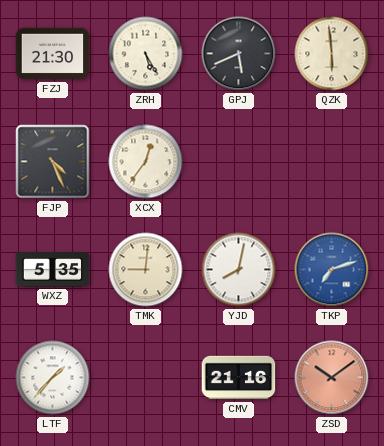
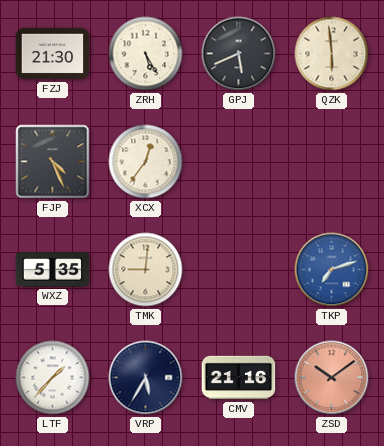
YJD: 8:02 -> none
VRP: none -> 5:35
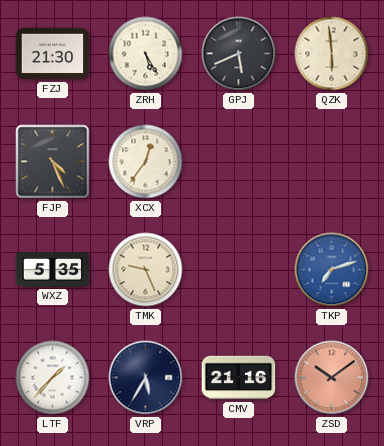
TMK: 9:01 -> 9:26
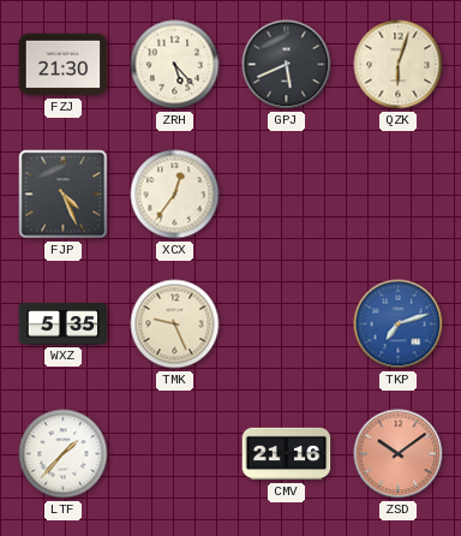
ZRH: 5:25 -> 5:23
QZK: 5:59 -> 6:03
VRP: 5:35 -> none
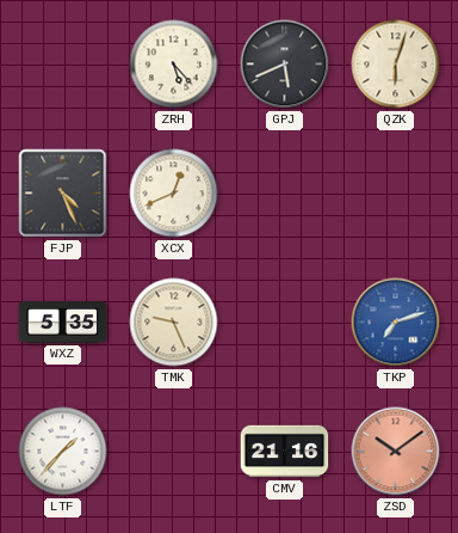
FZJ: 21:30 -> none
XCX: 12:36 -> 12:41
